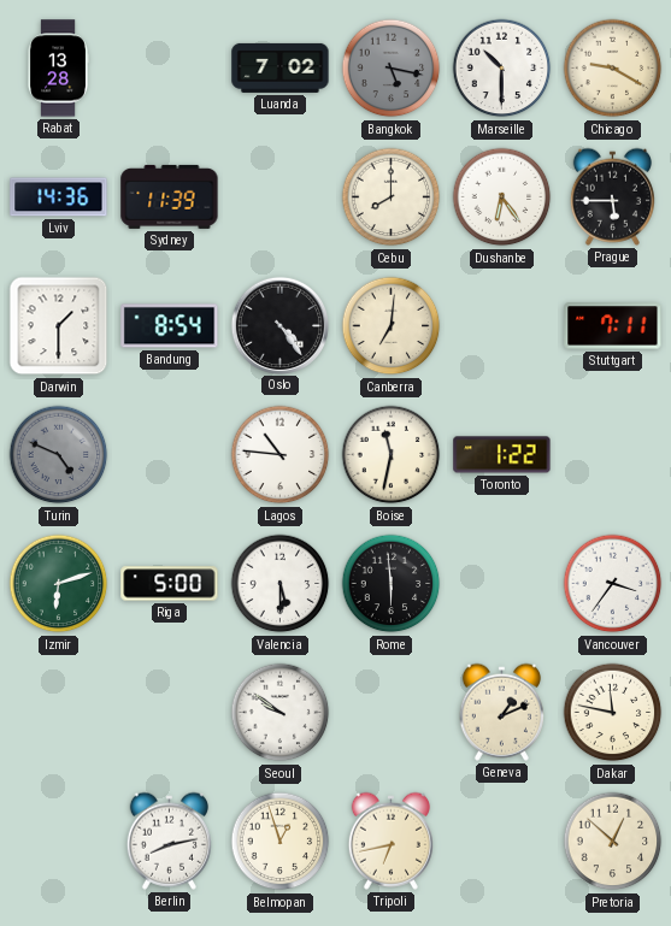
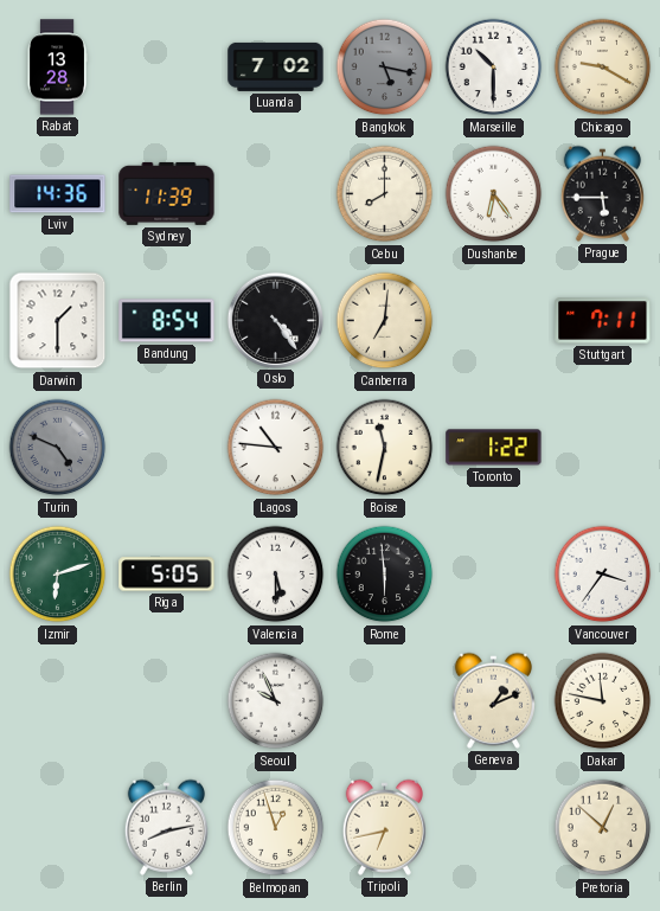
Riga: 5:00 -> 5:05
Seoul: 9:51 -> 9:56
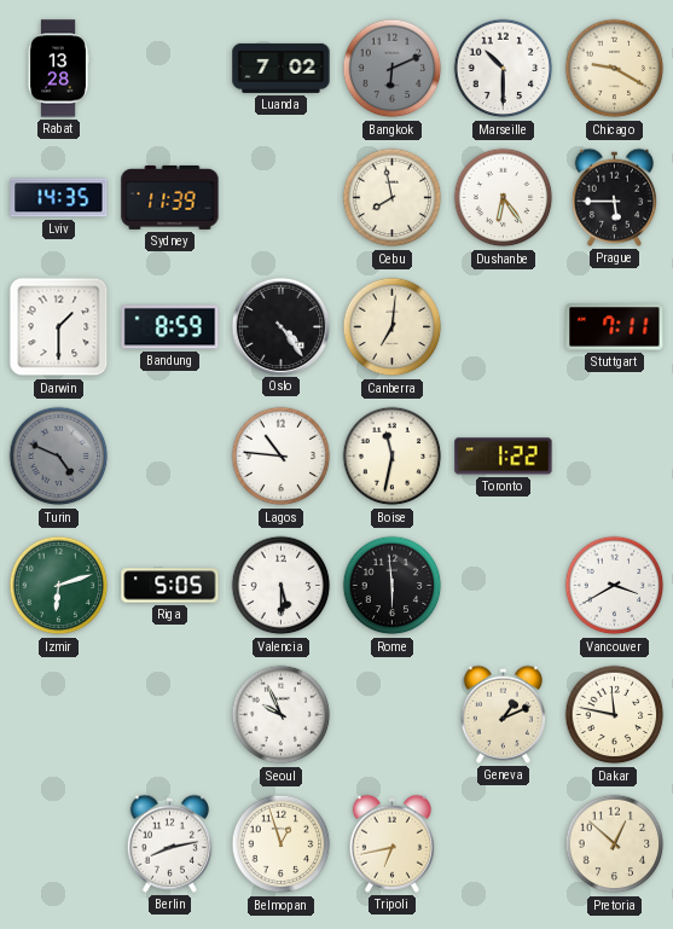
Bangkok: 5:17 -> 6:11
Lviv: 14:36 -> 14:35
Cebu: 8:00 -> 7:58
Bandung: 8:54 -> 8:59
Vancouver: 3:36 -> 3:40
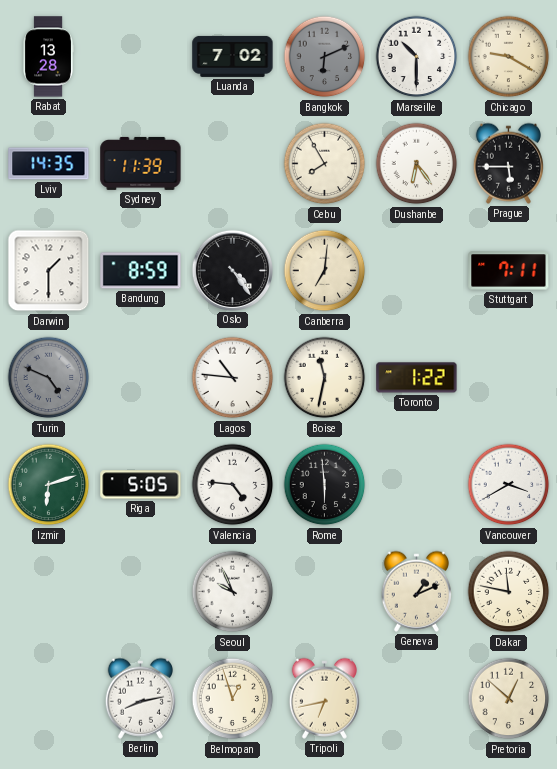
Cebu: 7:58 -> 7:55
Valencia: 5:30 -> 4:46
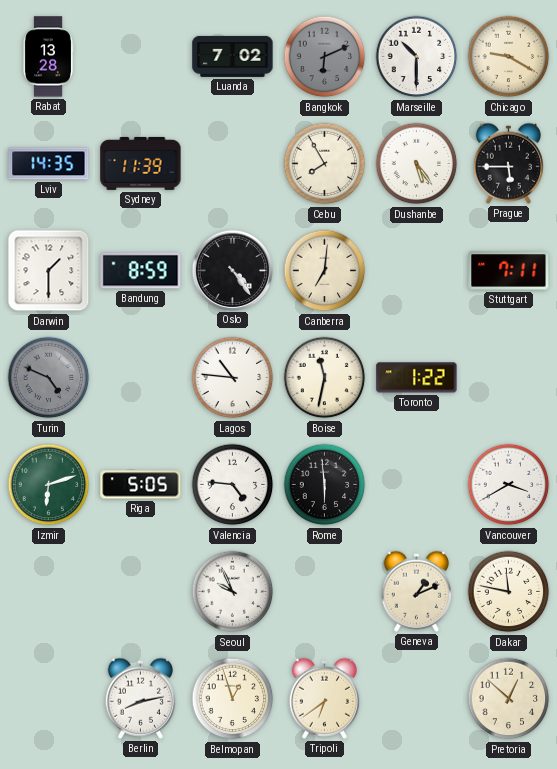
Dushanbe: 6:24 -> 5:24
Tripoli: 6:43 -> 6:39
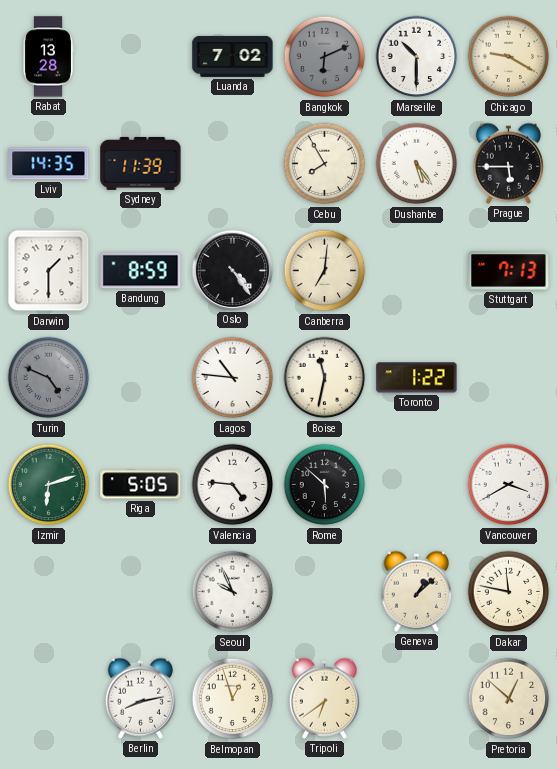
Stuttgart: 7:11 -> 7:13
Rome: 5:59 -> 5:52
Geneva: 1:11 -> 1:08
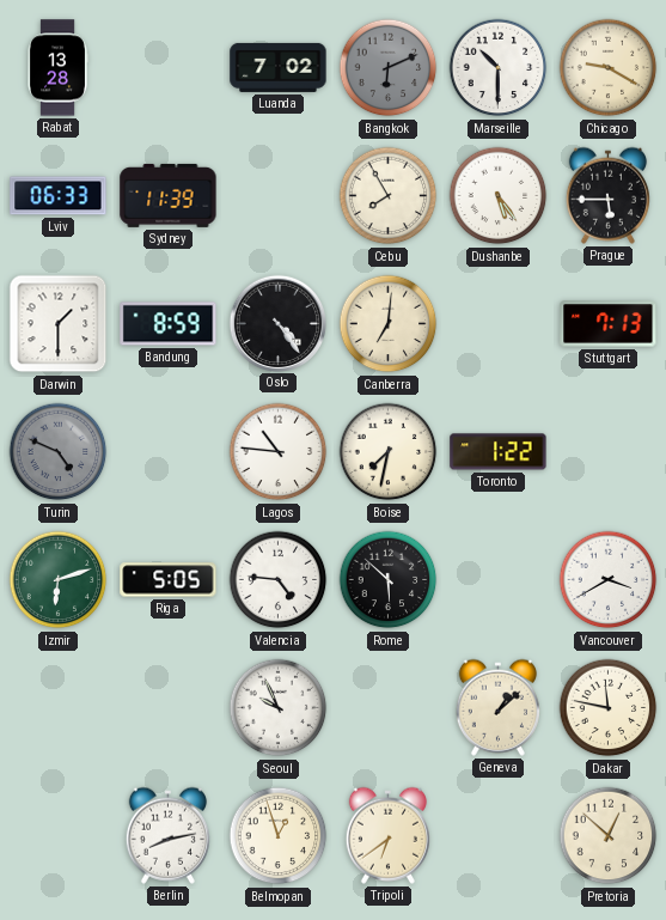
Lviv: 14:35 -> 06:33
Boise: 11:32 -> 7:32
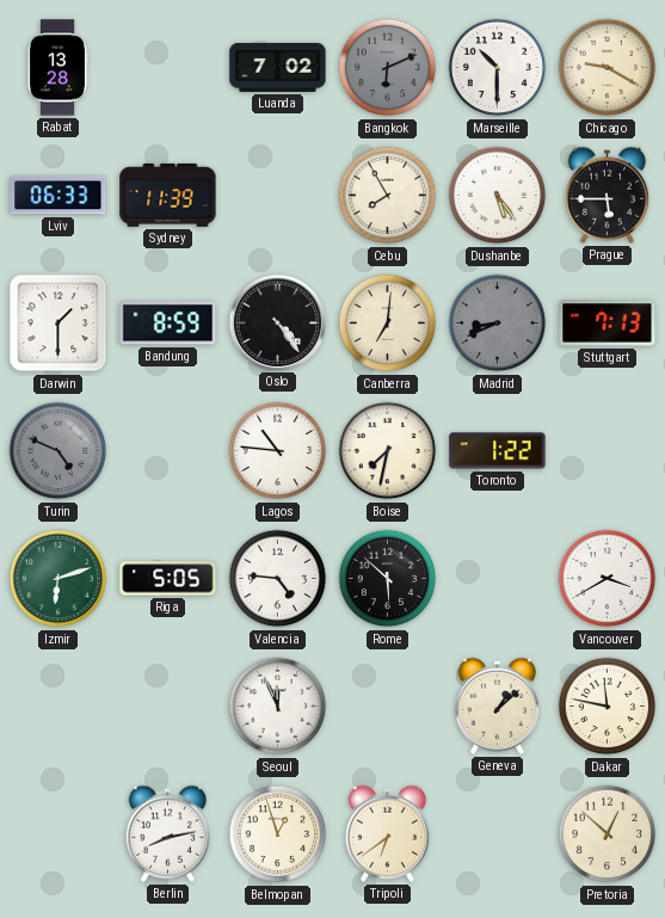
Madrid: none -> 8:41
Seoul: 9:56 -> 11:56
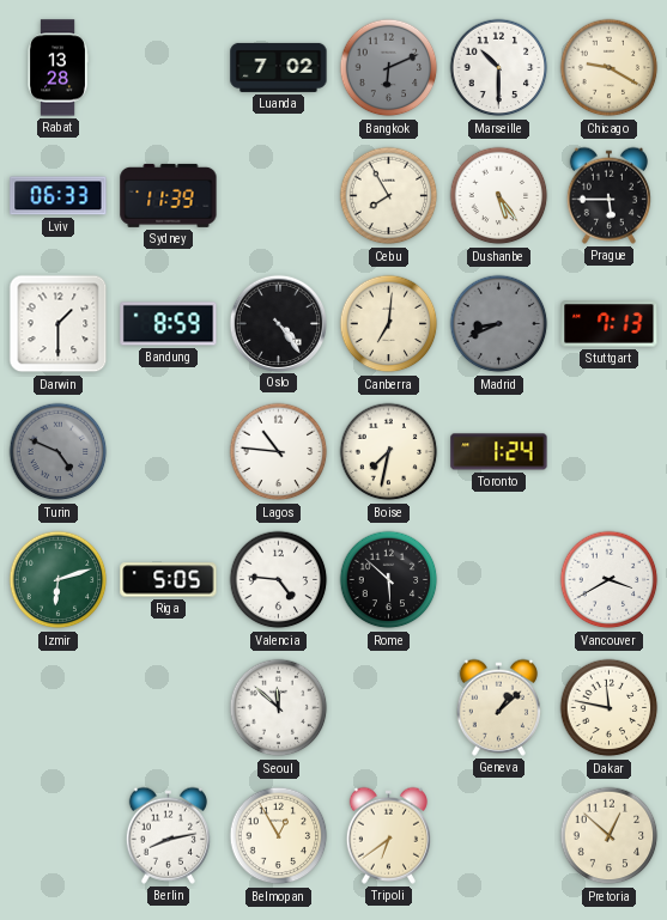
Toronto: 1:22 -> 1:24
Seoul: 11:56 -> 11:52
Belmopan: 12:57 -> 12:55
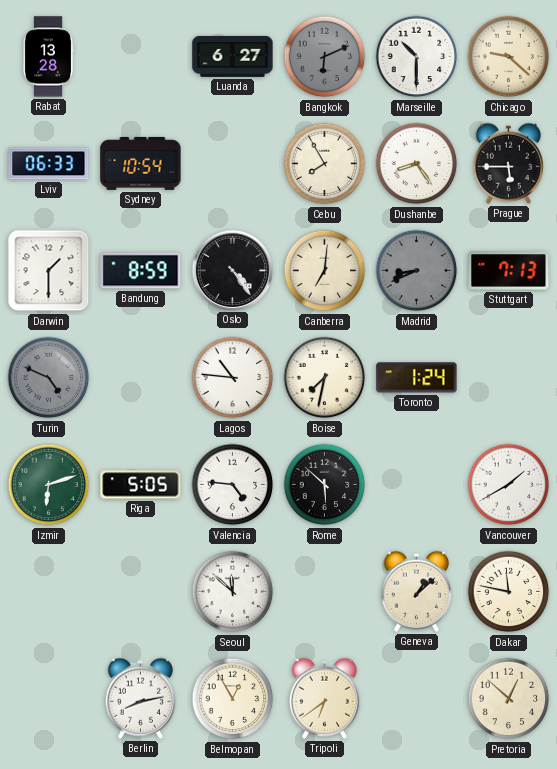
Luanda: 7:02 -> 6:27
Chicago: 9:20 -> 9:22
Sydney: 11:39 -> 10:54
Dushanbe: 5:24 -> 8:24
Vancouver: 3:40 -> 1:40
